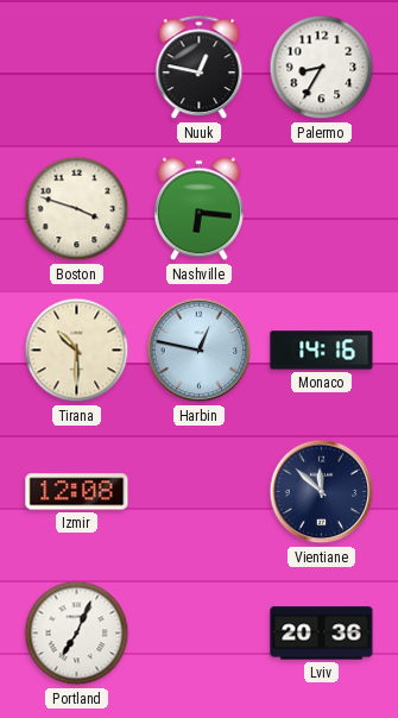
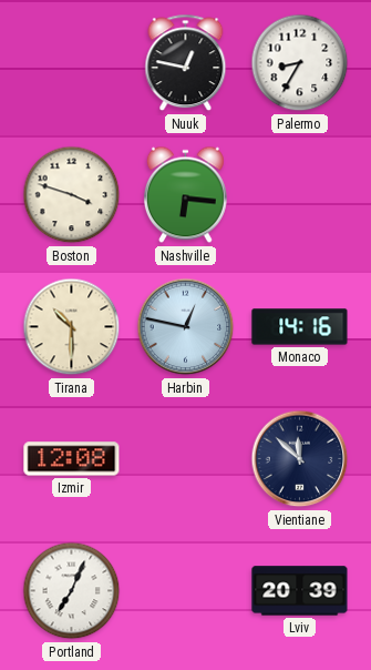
Lviv: 20:36 -> 20:39
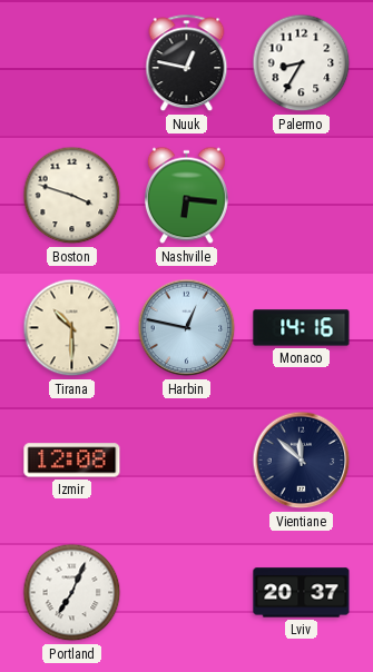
Lviv: 20:39 -> 20:37
